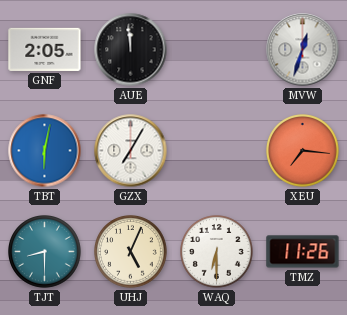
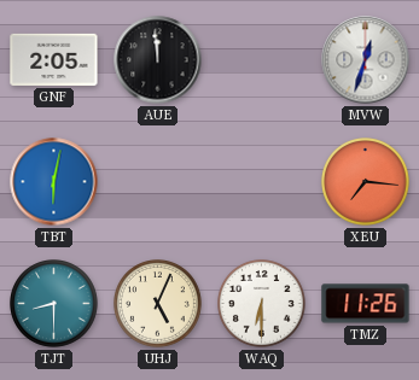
GZX: 7:05 -> none
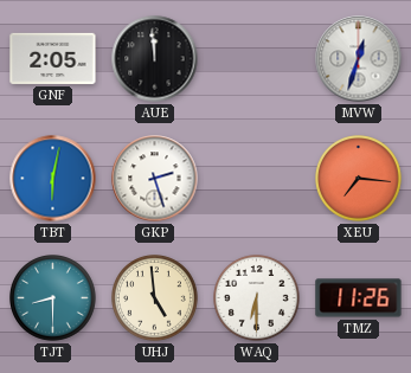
GKP: none -> 2:27
UHJ: 5:04 -> 4:59
